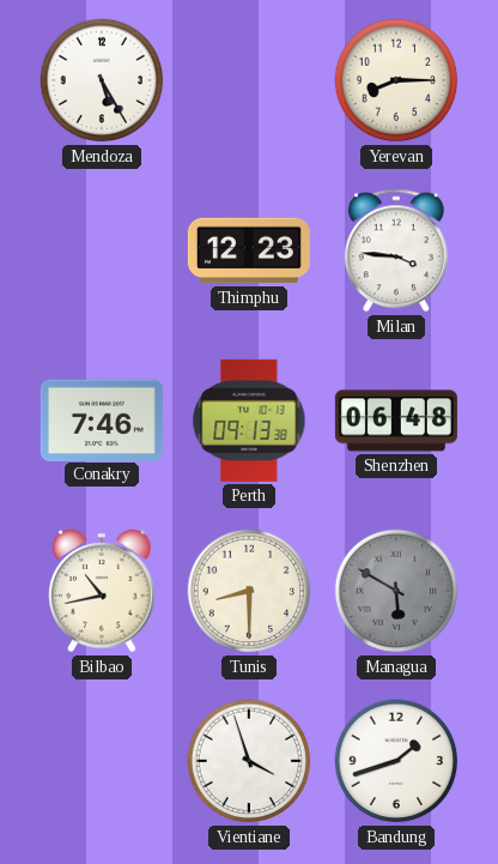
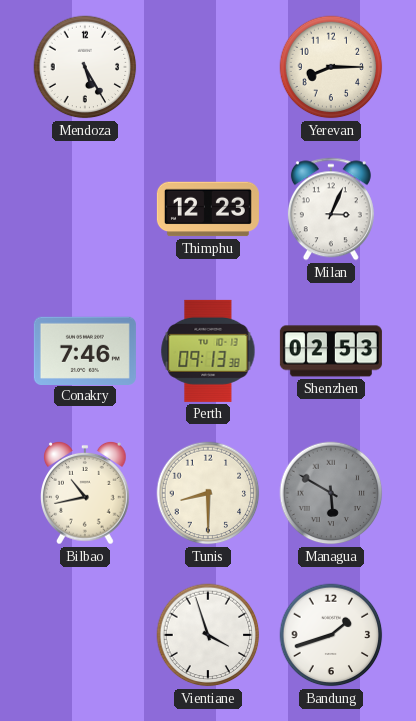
Milan: 3:46 -> 3:04
Shenzhen: 06:48 -> 02:53
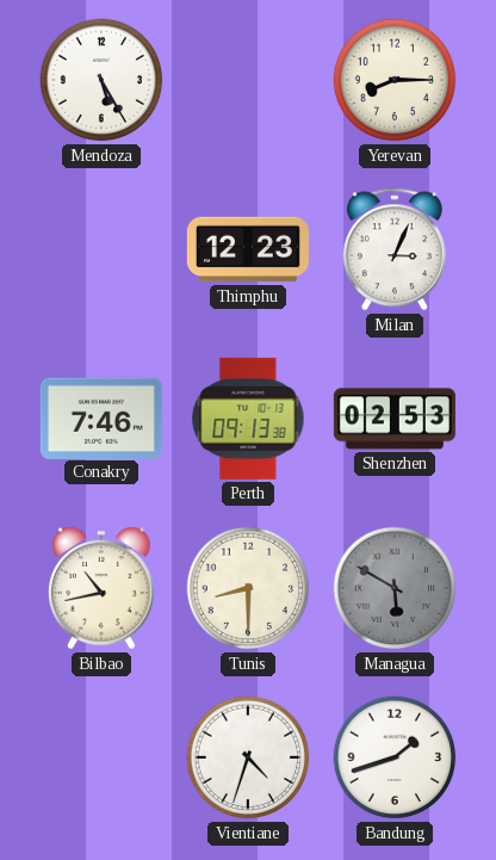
Vientiane: 3:57 -> 4:33
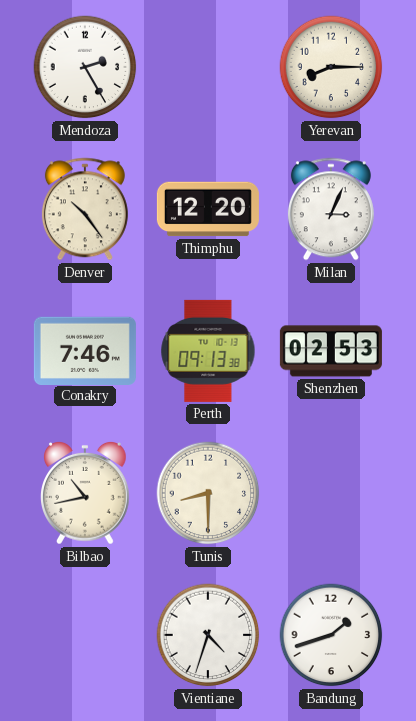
Mendoza: 5:25 -> 2:25
Denver: none -> 10:24
Thimphu: 12:23 -> 12:20
Managua: 5:50 -> none
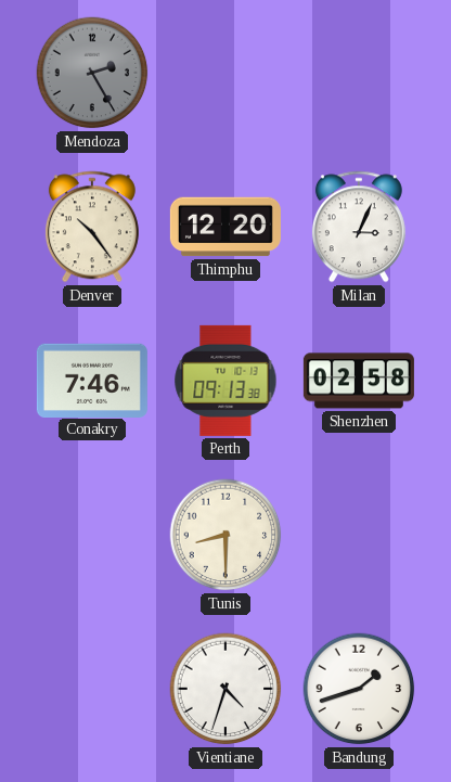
Mendoza dial: white -> grey
Yerevan: 8:15 -> none
Shenzhen: 02:53 -> 02:58
Bilbao: 10:43 -> none
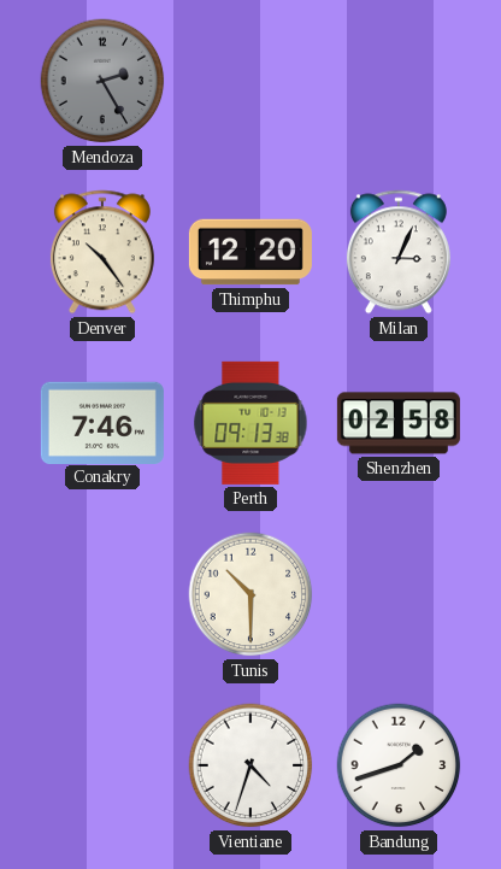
Tunis: 8:30 -> 10:30
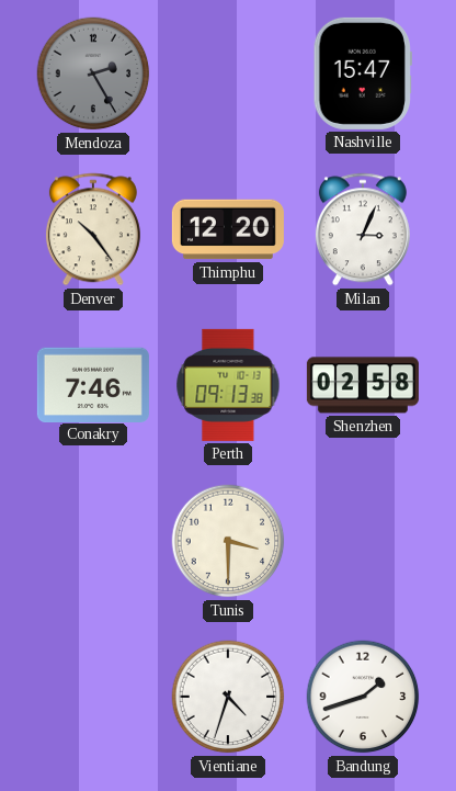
Nashville: none -> 15:47
Tunis: 10:30 -> 3:30
